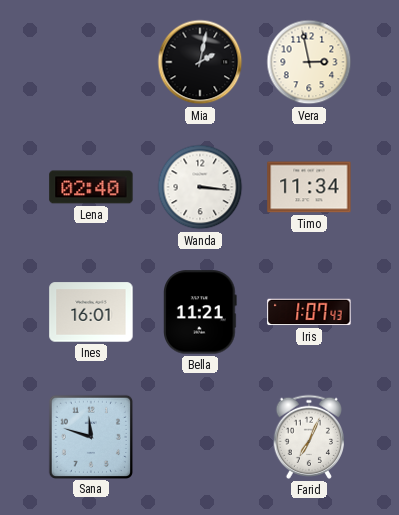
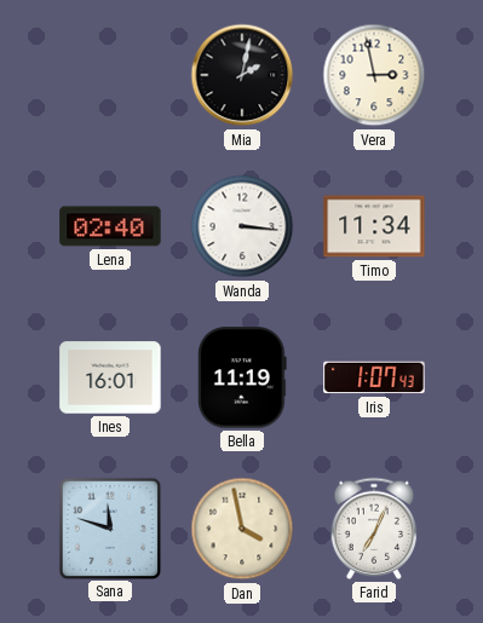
Bella: 11:21 -> 11:19
Dan: none -> 3:58
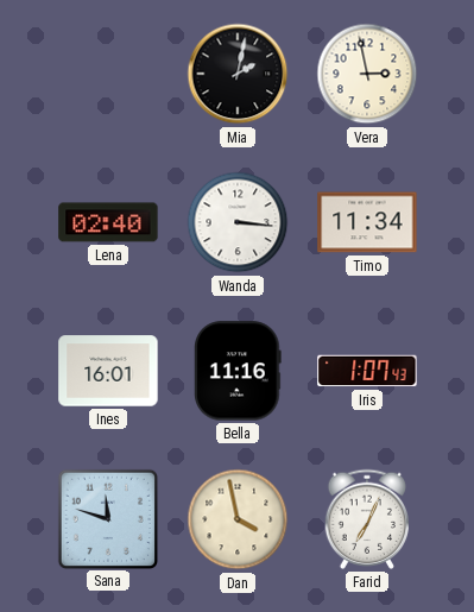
Bella: 11:19 -> 11:16
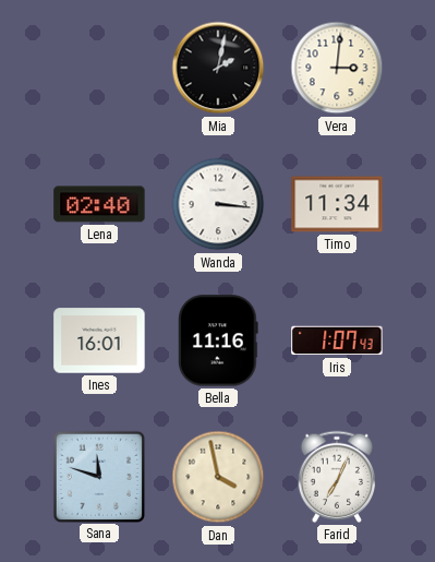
Vera: 2:58 -> 3:01
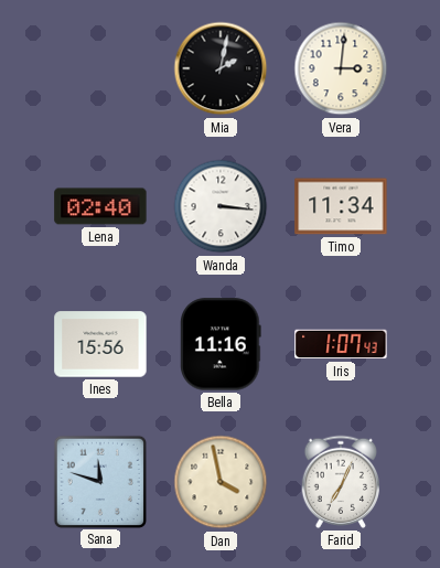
Ines: 16:01 -> 15:56
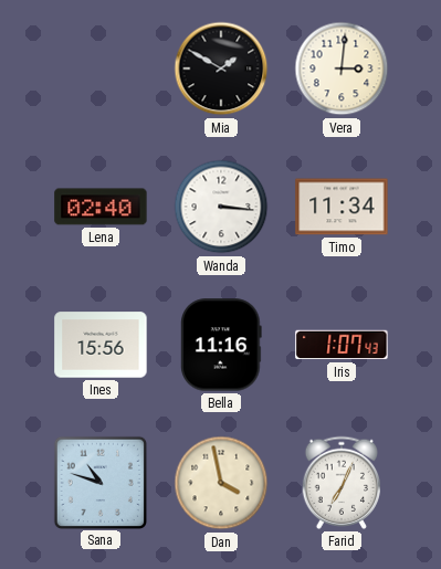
Mia: 2:02 -> 1:50
Sana: 11:48 -> 10:48
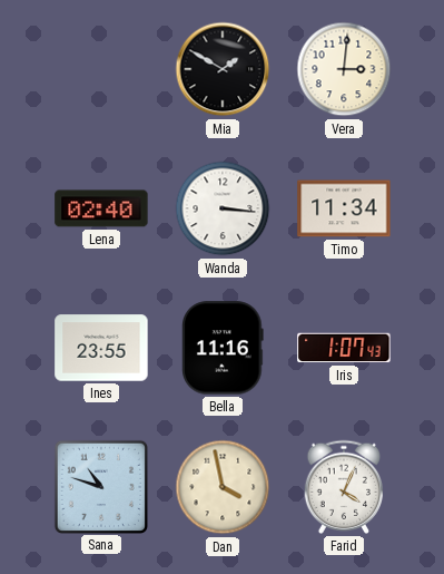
Ines: 15:56 -> 23:55
Farid: 7:04 -> 4:04
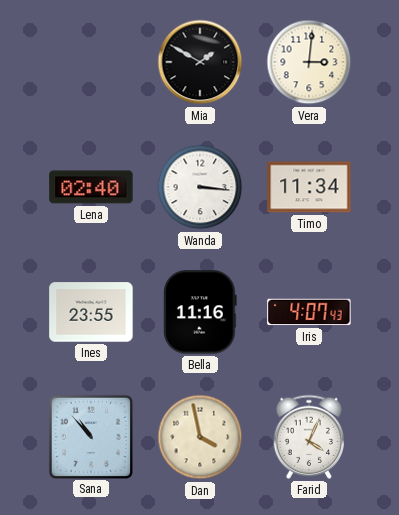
Iris: 1:07 -> 4:07
Sana: 10:48 -> 10:53
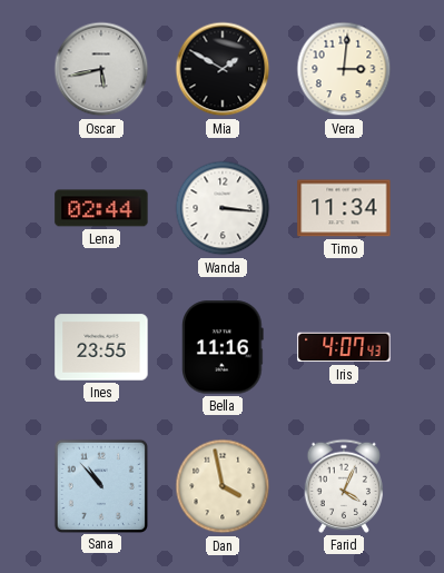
Oscar: none -> 5:43
Lena: 02:40 -> 02:44
